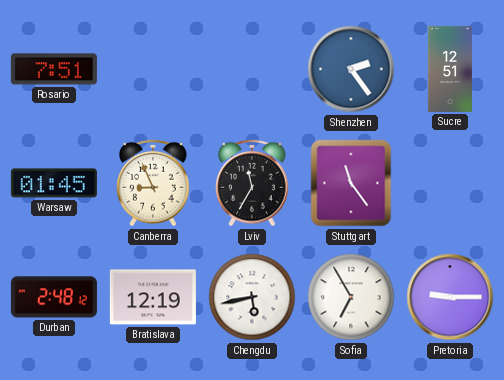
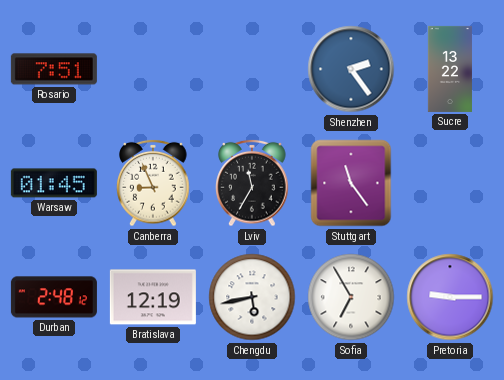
Sucre: 12:51 -> 13:22
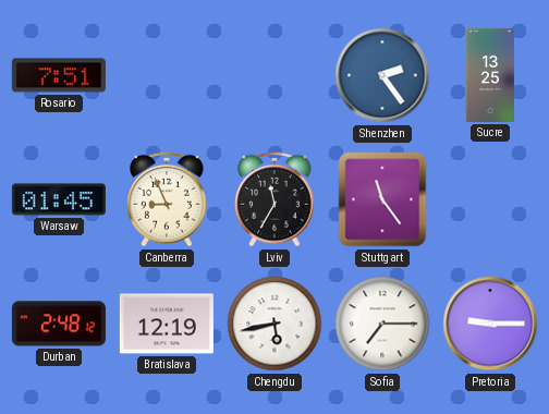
Sucre: 13:22 -> 13:25
Sofia: 6:55 -> 7:15
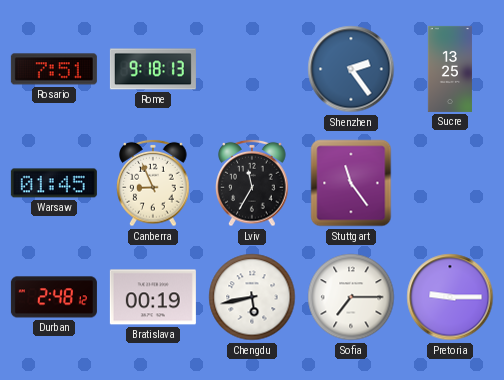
Rome: none -> 9:18
Bratislava: 12:19 -> 00:19
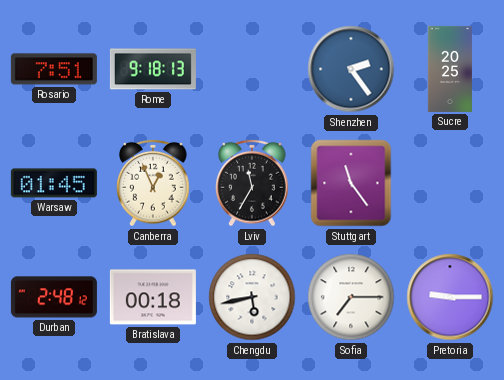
Sucre: 13:25 -> 20:25
Canberra: 8:56 -> 12:56
Bratislava: 00:19 -> 00:18
